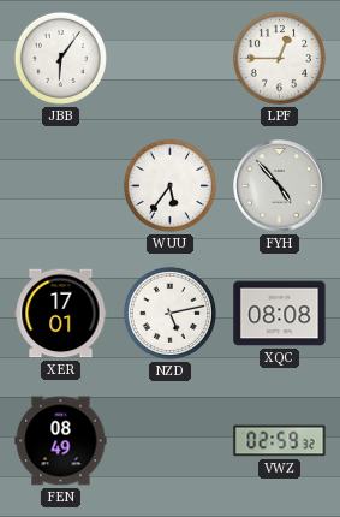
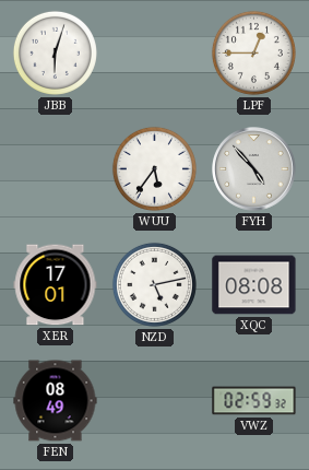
JBB: 6:06 -> 6:03
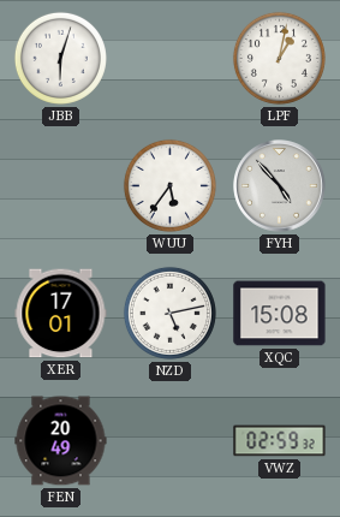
LPF: 12:45 -> 1:02
XQC: 08:08 -> 15:08
FEN: 08:49 -> 20:49
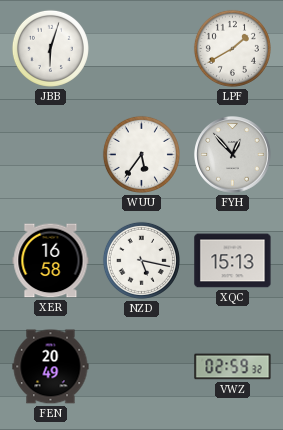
LPF: 1:02 -> 1:40
FYH: 4:53 -> 12:53
XER: 17:01 -> 16:58
NZD: 5:13 -> 5:17
XQC: 15:08 -> 15:13
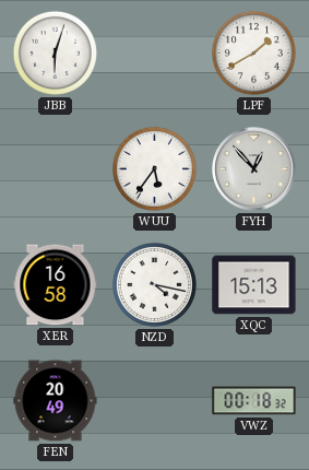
NZD: 5:17 -> 4:17
VWZ: 02:59 -> 00:18
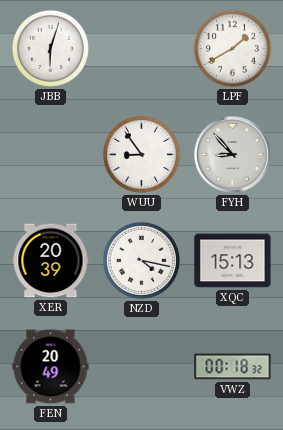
WUU: 5:36 -> 8:54
FYH: 12:53 -> 8:53
XER: 16:58 -> 20:39
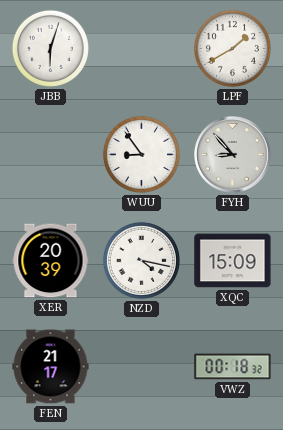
XQC: 15:13 -> 15:09
FEN: 20:49 -> 21:17
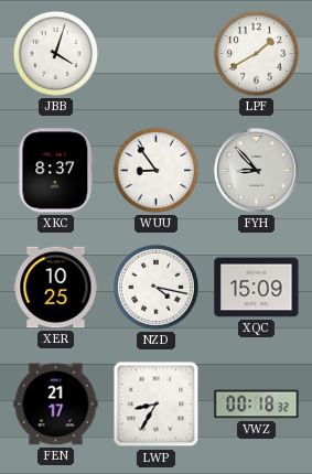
JBB: 6:03 -> 4:03
XKC: none -> 8:37
XER: 20:39 -> 10:25
LWP: none -> 8:35
